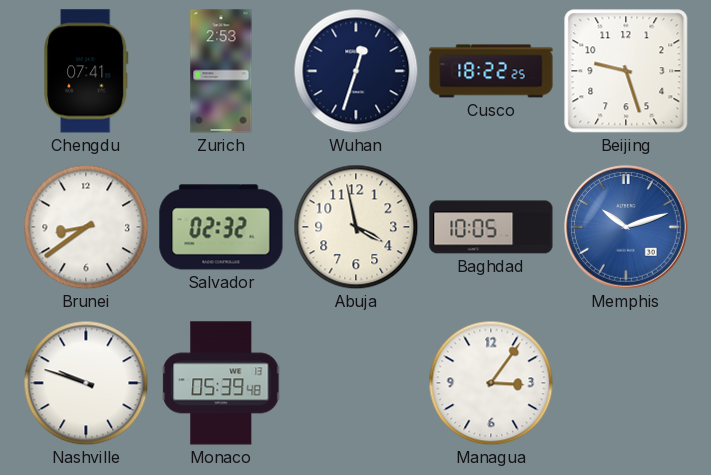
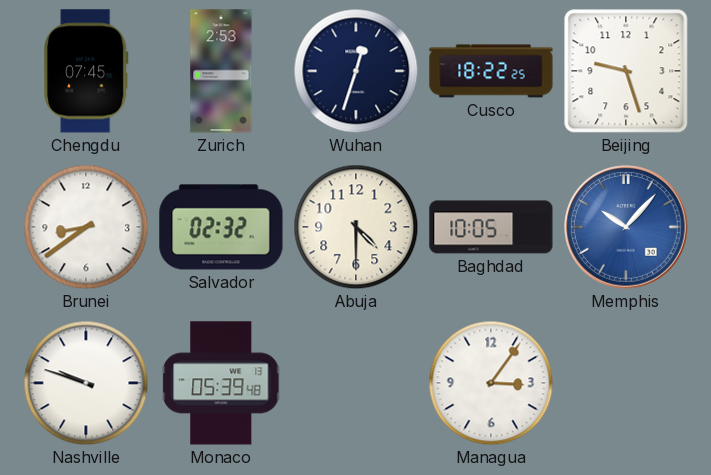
Chengdu: 07:41 -> 07:45
Abuja: 3:58 -> 4:30
Memphis: 10:12 -> 10:07
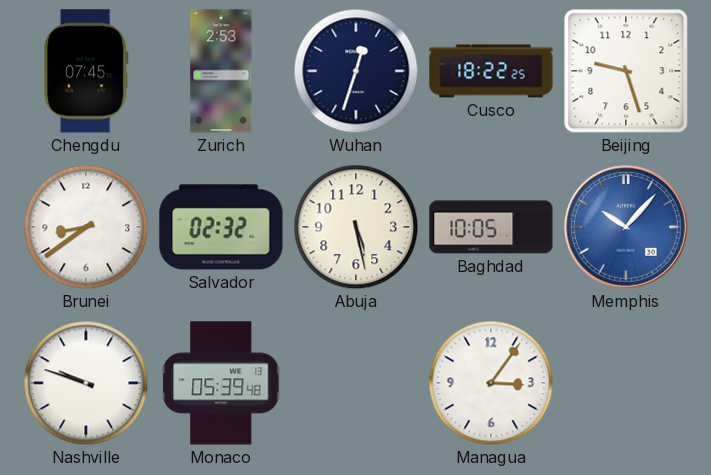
Abuja: 4:30 -> 5:28
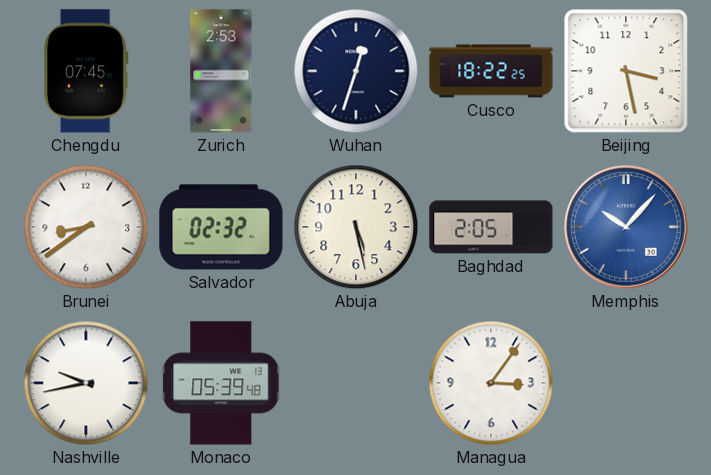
Beijing: 9:27 -> 3:28
Baghdad: 10:05 -> 2:05
Nashville: 9:48 -> 9:43
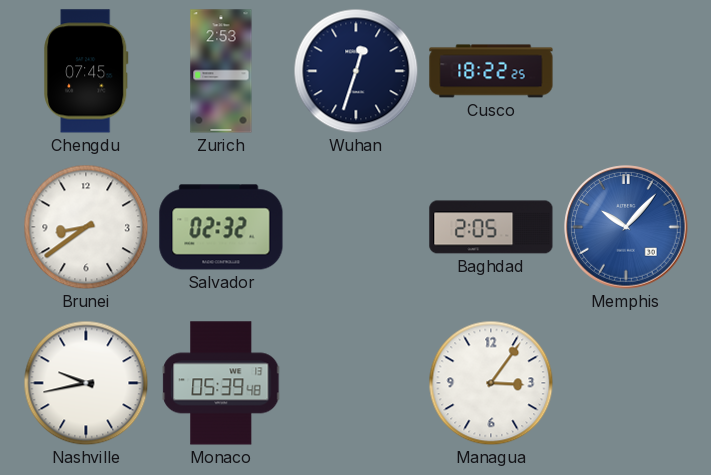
Beijing: 3:28 -> none
Abuja: 5:28 -> none
